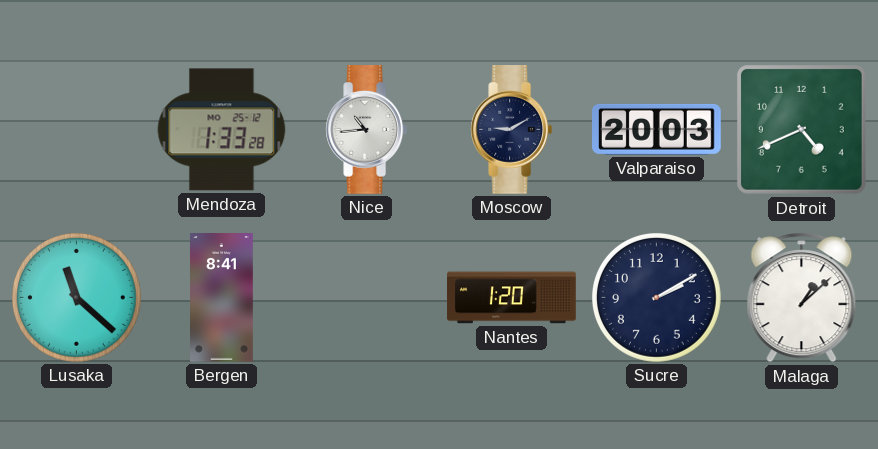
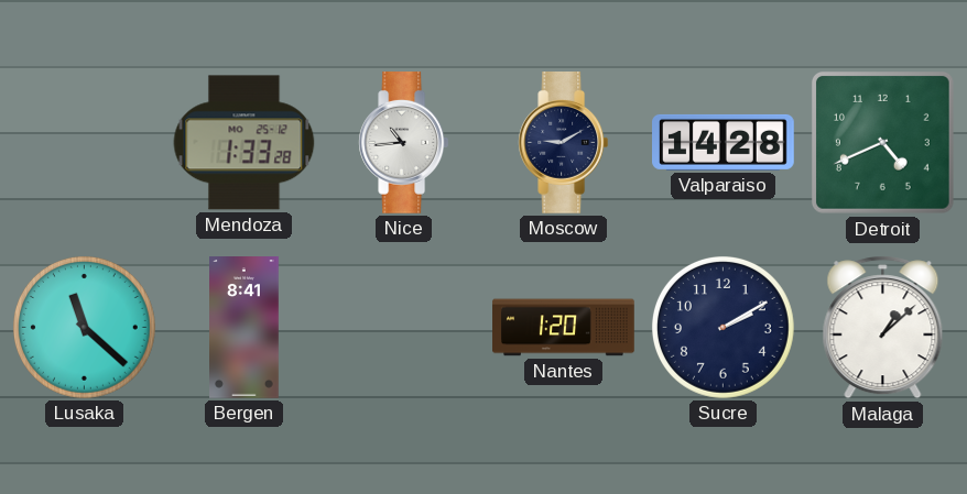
Valparaiso: 20:03 -> 14:28
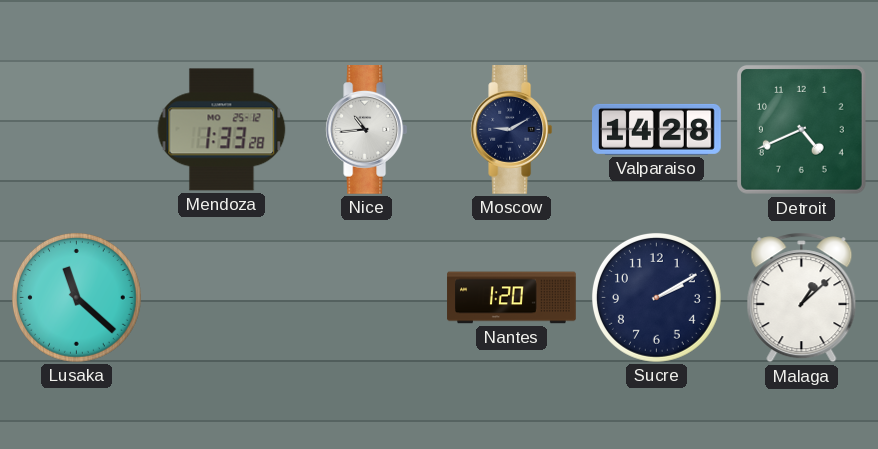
Bergen: 8:41 -> none
